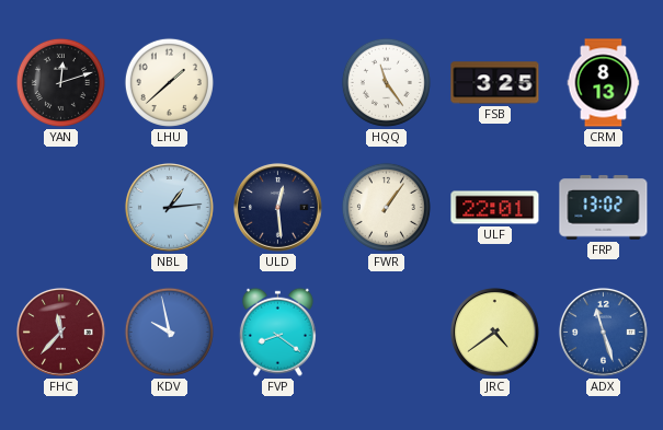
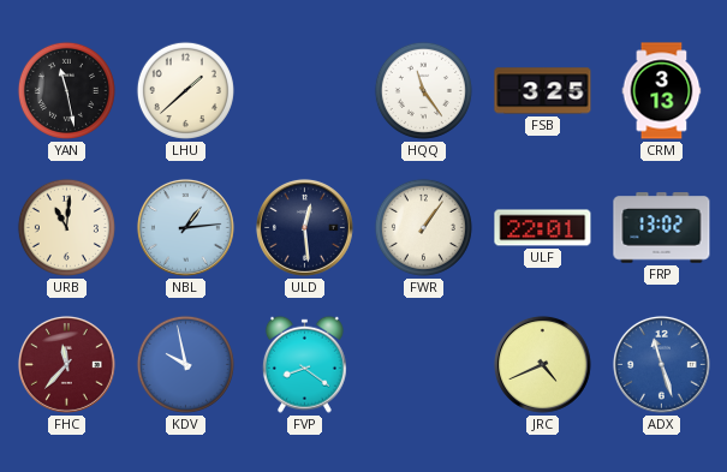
YAN: 12:12 -> 11:28
CRM: 8:13 -> 3:13
URB: none -> 11:01
JRC: 4:39 -> 4:41
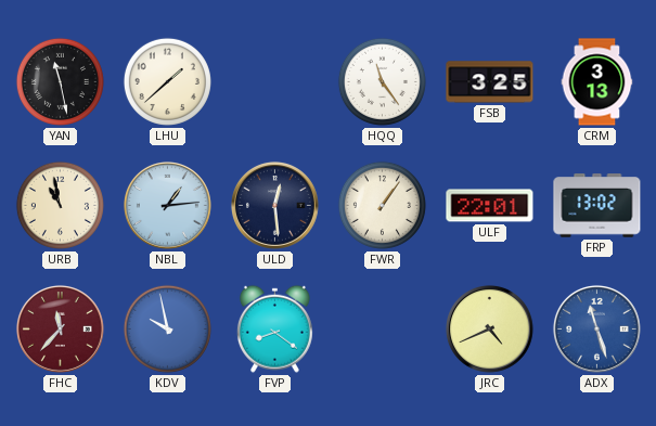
URB: 11:01 -> 10:58
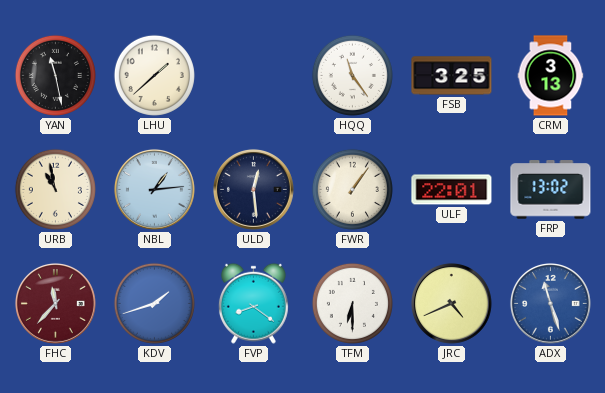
KDV: 9:58 -> 1:42
TFM: none -> 6:30
